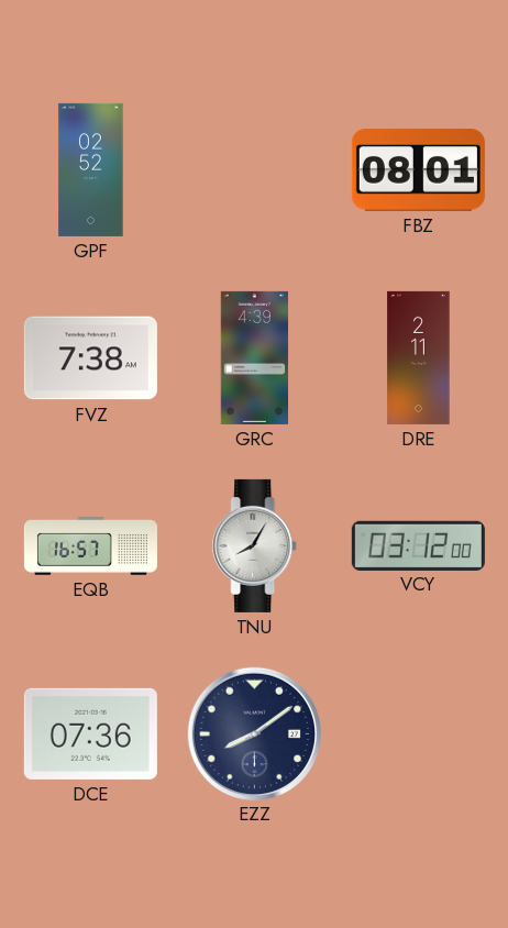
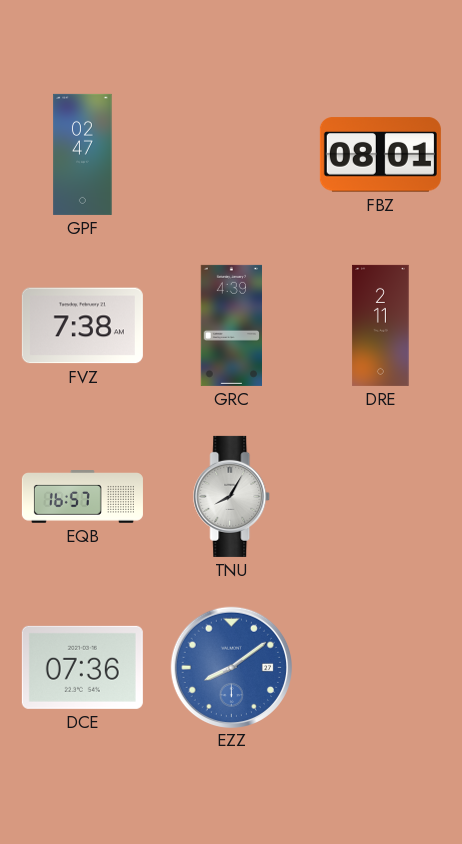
GPF: 02:52 -> 02:47
VCY: 03:12 -> none
EZZ dial: navy -> blue
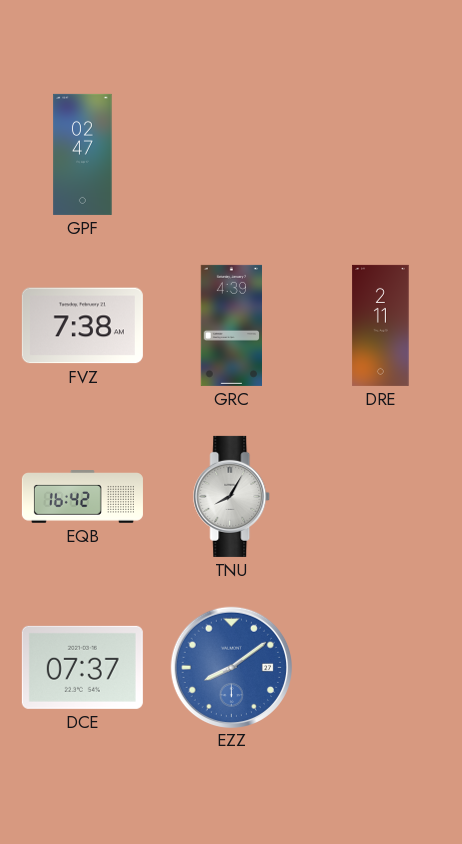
FBZ: 08:01 -> none
EQB: 16:57 -> 16:42
DCE: 07:36 -> 07:37
